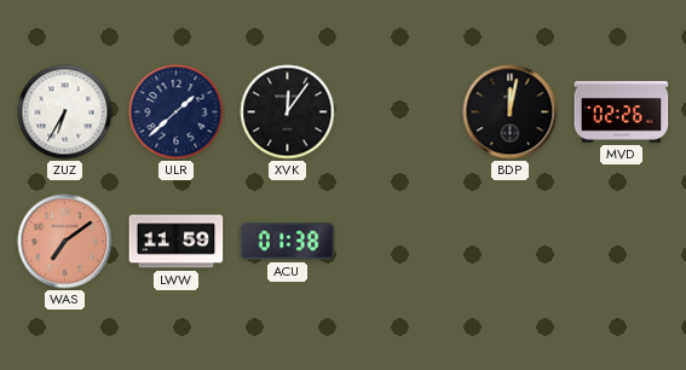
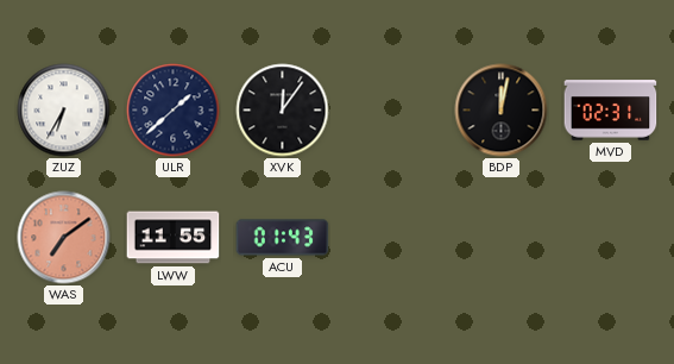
MVD: 02:26 -> 02:31
LWW: 11:59 -> 11:55
ACU: 01:38 -> 01:43
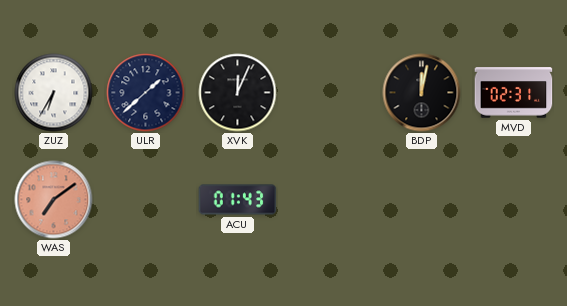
XVK: 12:06 -> 12:04
LWW: 11:55 -> none
